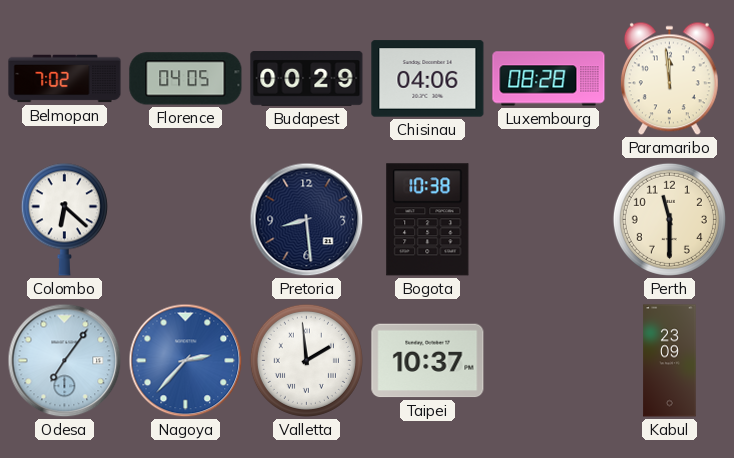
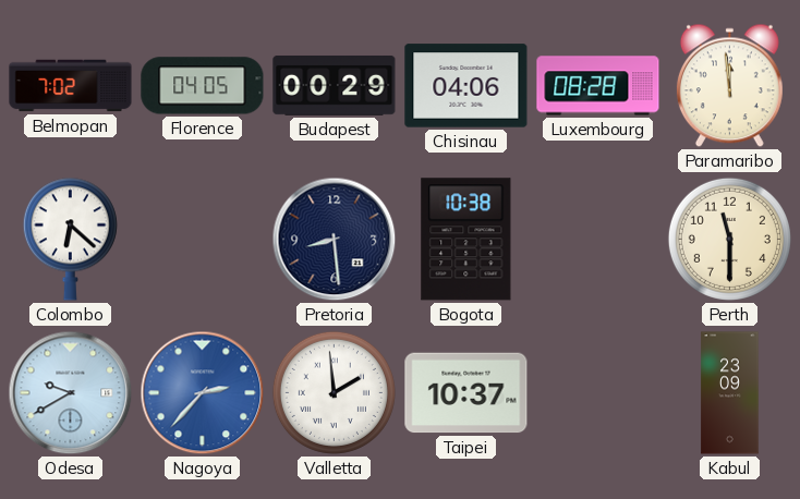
Odesa: 7:06 -> 9:40
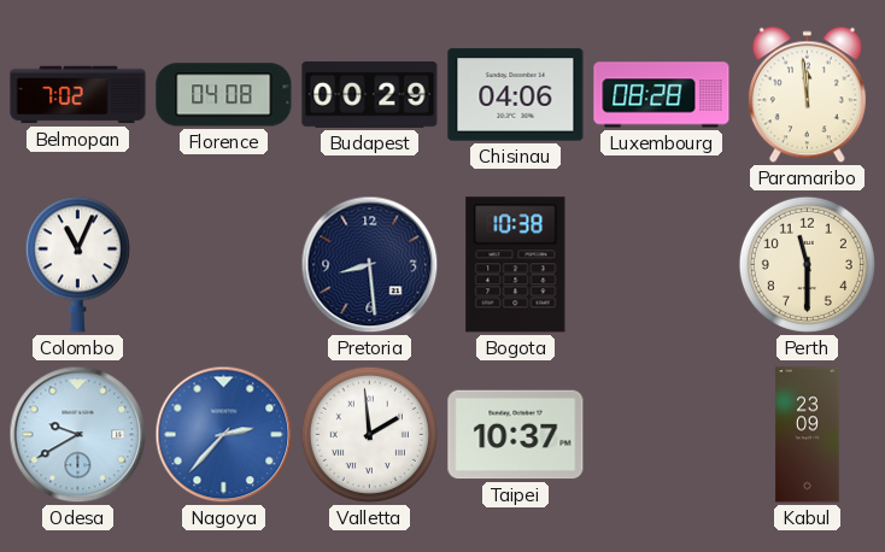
Florence: 04:05 -> 04:08
Colombo: 6:22 -> 11:04
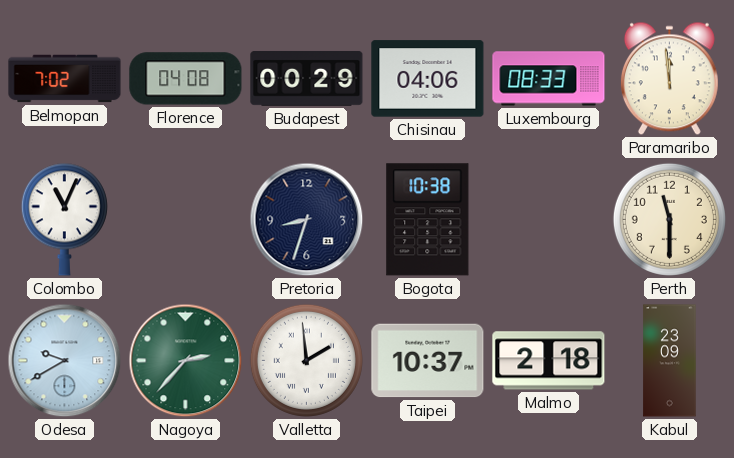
Luxembourg: 08:28 -> 08:33
Pretoria: 8:29 -> 8:33
Nagoya dial: blue -> green
Malmo: none -> 2:18
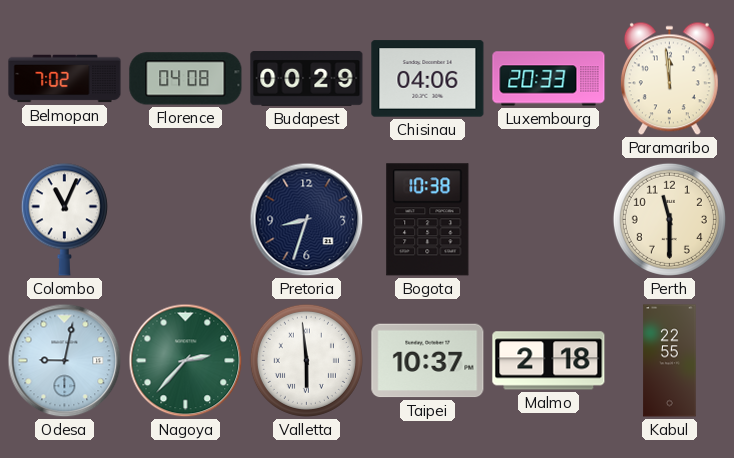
Luxembourg: 08:33 -> 20:33
Odesa: 9:40 -> 9:02
Valletta: 1:59 -> 5:59
Kabul: 23:09 -> 22:55
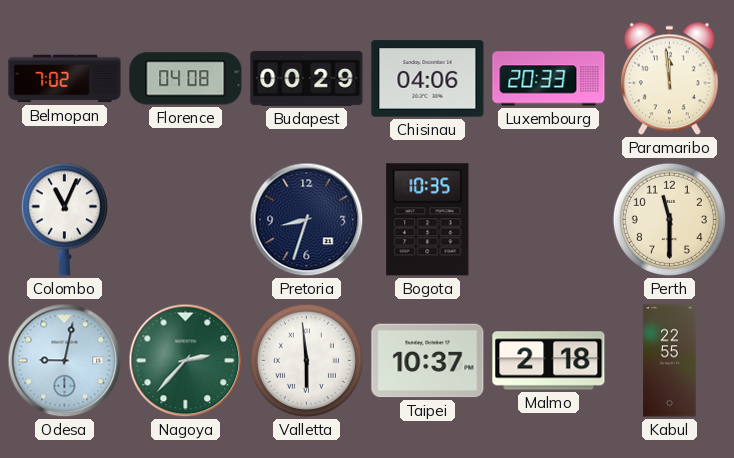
Bogota: 10:38 -> 10:35
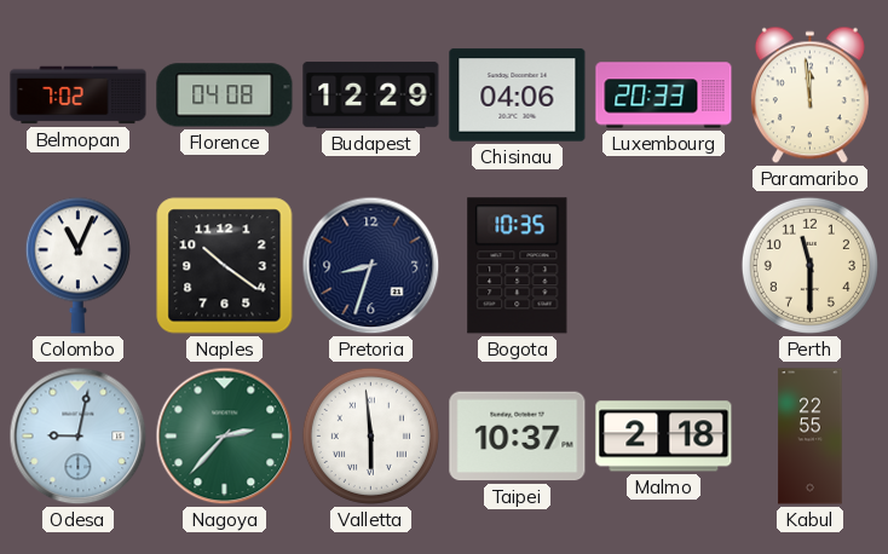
Budapest: 00:29 -> 12:29
Naples: none -> 10:21
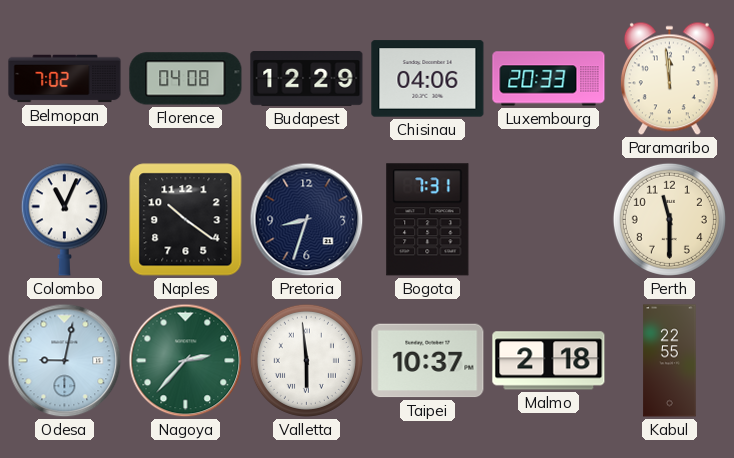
Bogota: 10:35 -> 7:31
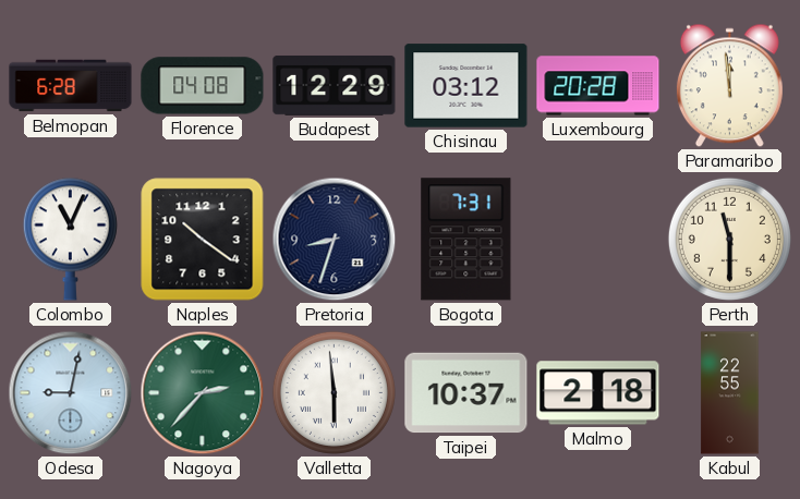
Belmopan: 7:02 -> 6:28
Chisinau: 04:06 -> 03:12
Luxembourg: 20:33 -> 20:28
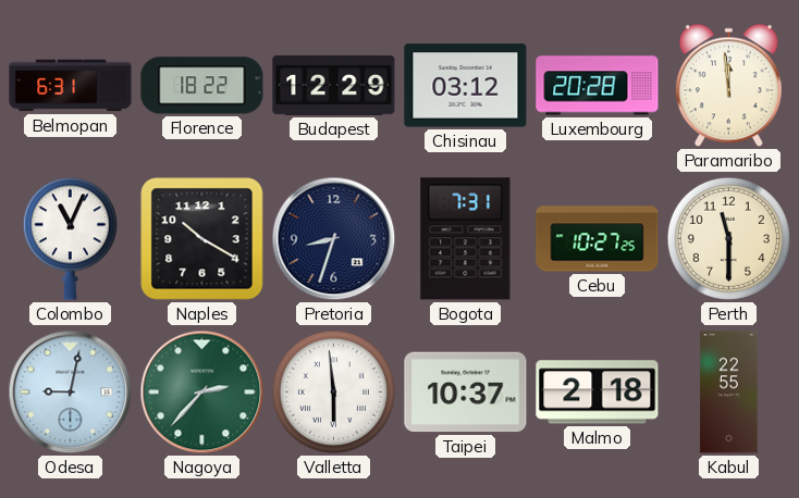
Belmopan: 6:28 -> 6:31
Florence: 04:08 -> 18:22
Naples: 10:21 -> 10:20
Cebu: none -> 10:27
